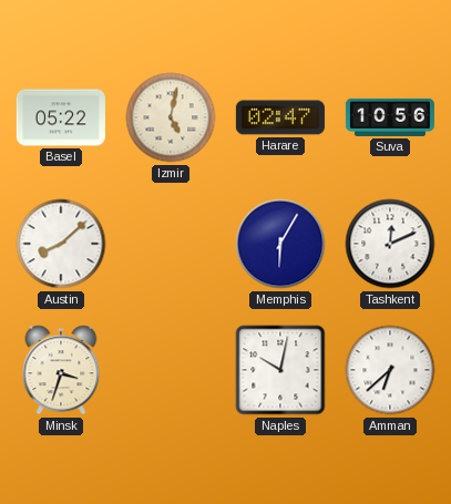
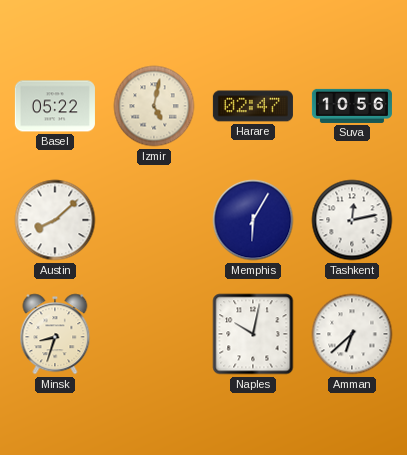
Tashkent: 12:11 -> 12:13
Minsk: 3:33 -> 8:33
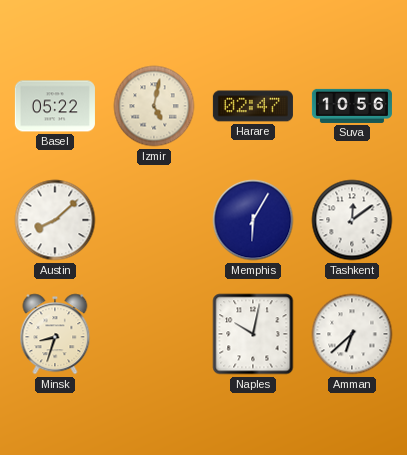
Tashkent: 12:13 -> 12:09
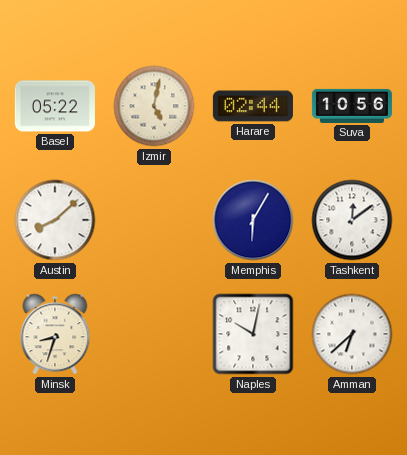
Harare: 02:47 -> 02:44
